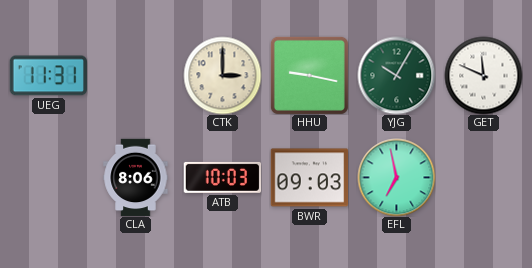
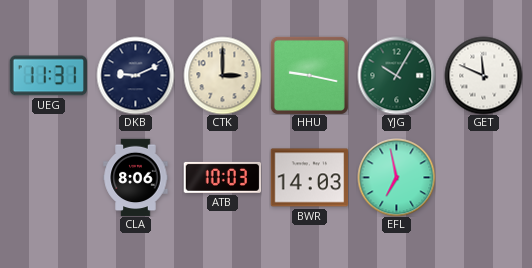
DKB: none -> 9:11
BWR: 09:03 -> 14:03
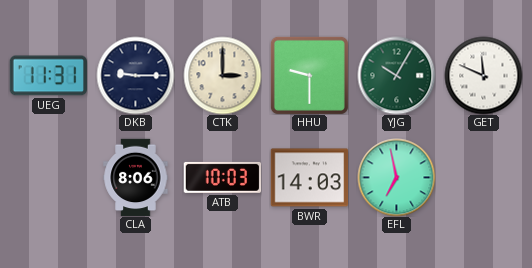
DKB: 9:11 -> 9:15
HHU: 9:17 -> 9:30
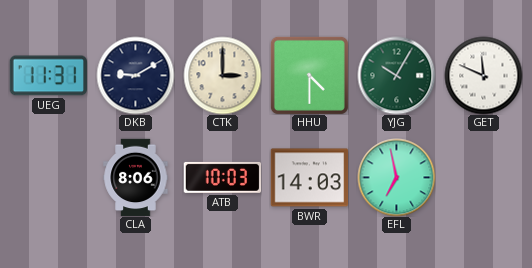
DKB: 9:15 -> 9:10
HHU: 9:30 -> 4:30
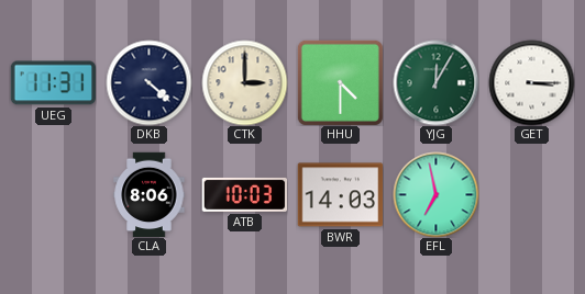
DKB: 9:10 -> 4:22
YJG: 10:05 -> 12:05
GET: 11:49 -> 3:15
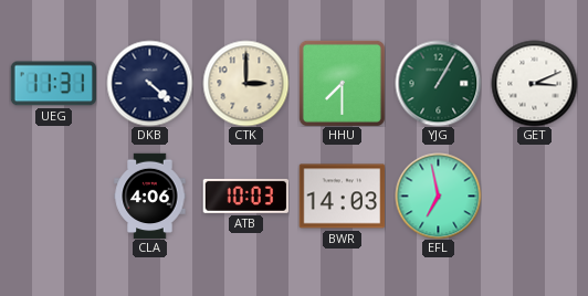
HHU: 4:30 -> 7:30
YJG: 12:05 -> 1:05
GET: 3:15 -> 3:11
CLA: 8:06 -> 4:06
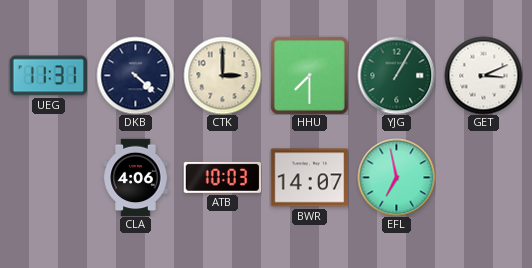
BWR: 14:03 -> 14:07
